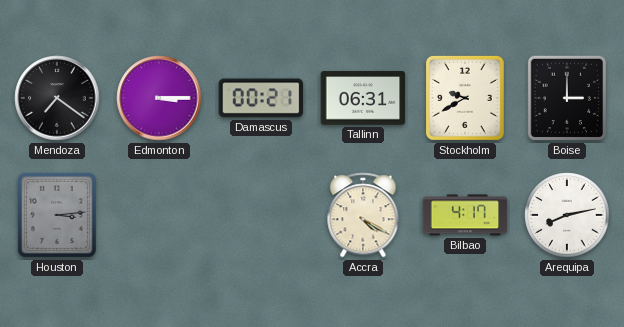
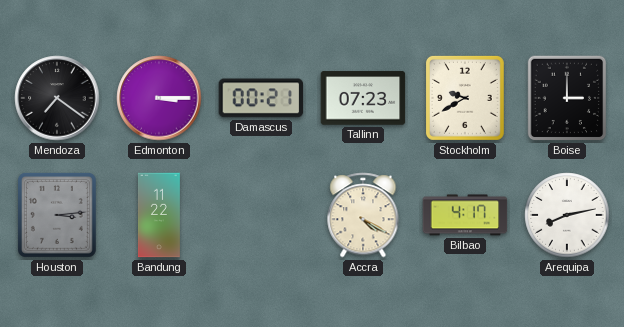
Tallinn: 06:31 -> 07:23
Bandung: none -> 11:22
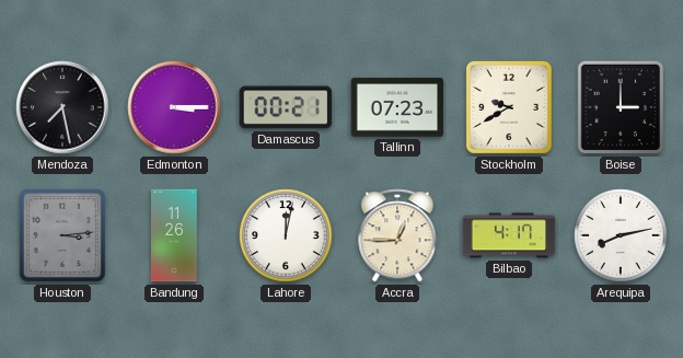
Mendoza: 7:21 -> 7:28
Bandung: 11:22 -> 11:26
Lahore: none -> 12:02
Accra: 4:20 -> 12:45
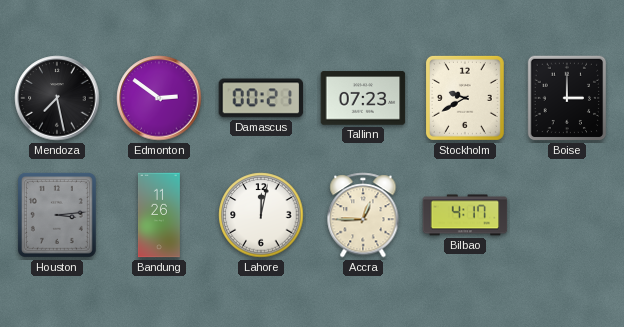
Edmonton: 3:15 -> 2:51
Arequipa: 8:13 -> none
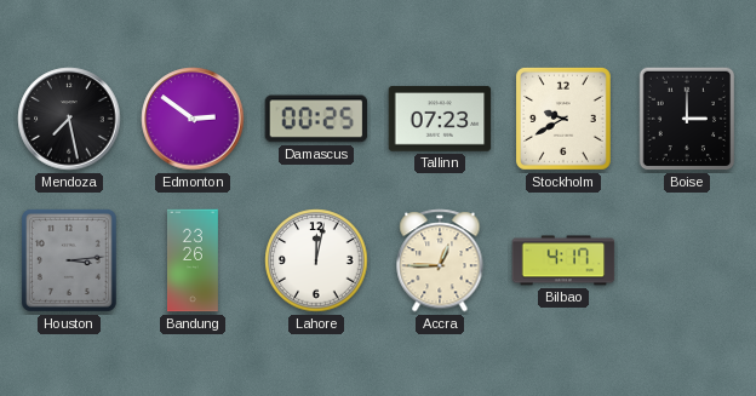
Damascus: 00:21 -> 00:25
Bandung: 11:26 -> 23:26
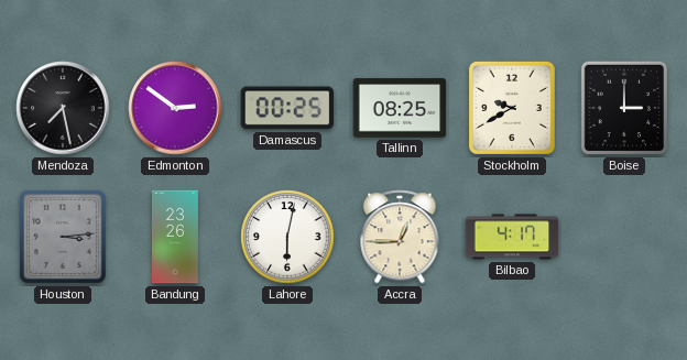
Tallinn: 07:23 -> 08:25
Lahore: 12:02 -> 6:02
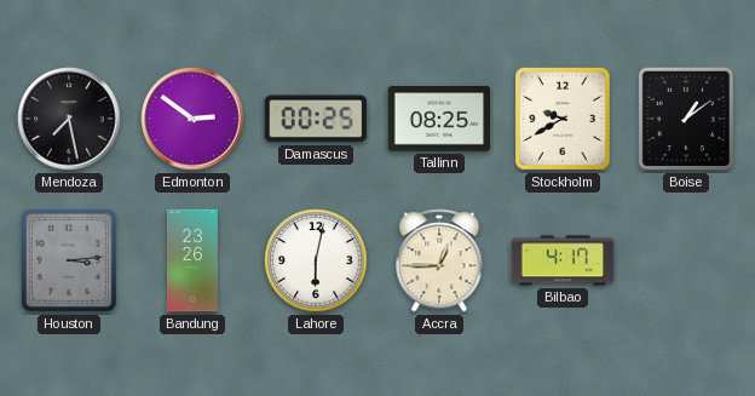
Boise: 3:00 -> 1:09
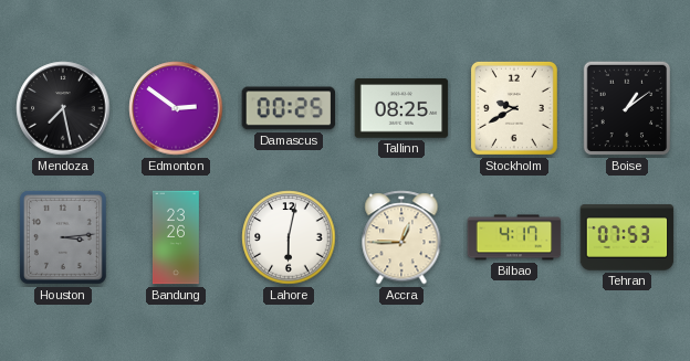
Tehran: none -> 07:53
